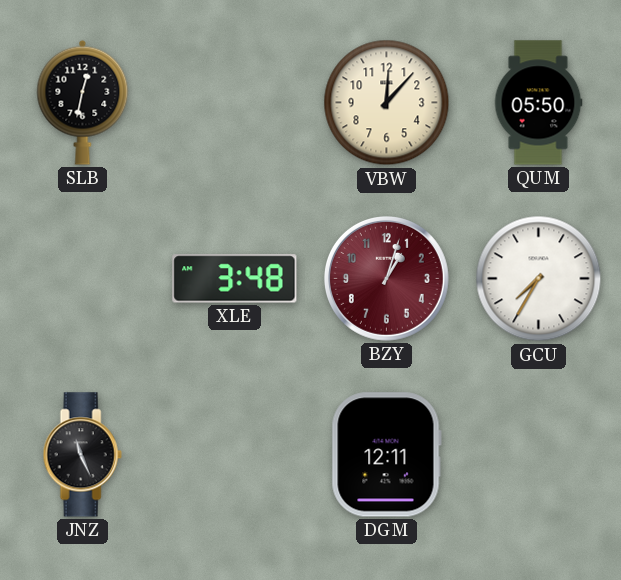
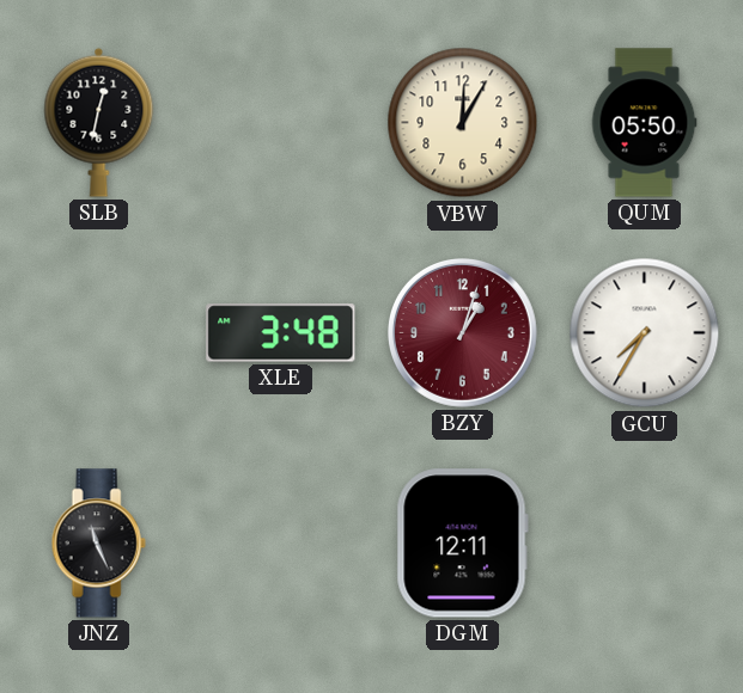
VBW: 12:07 -> 12:05
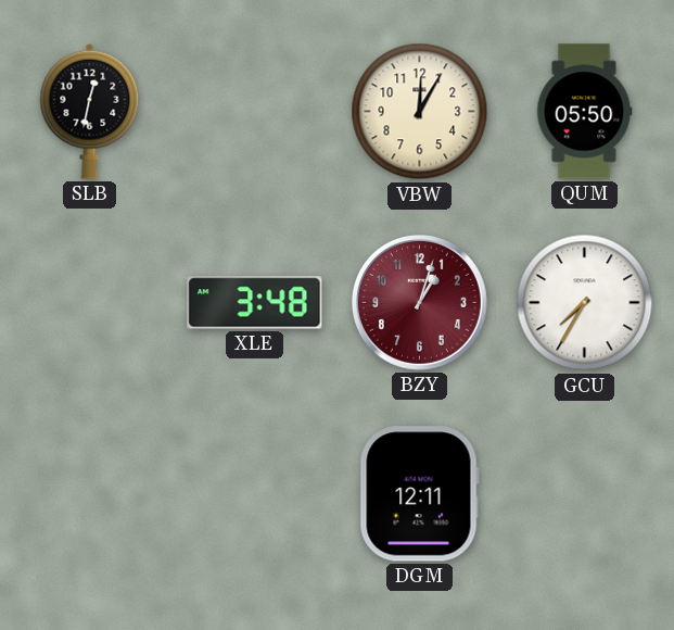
JNZ: 11:26 -> none
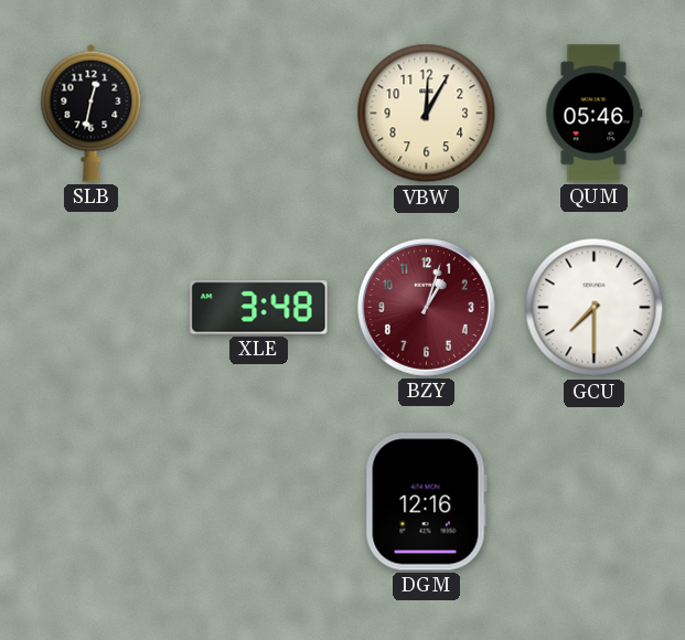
QUM: 05:50 -> 05:46
GCU: 7:35 -> 7:30
DGM: 12:11 -> 12:16
